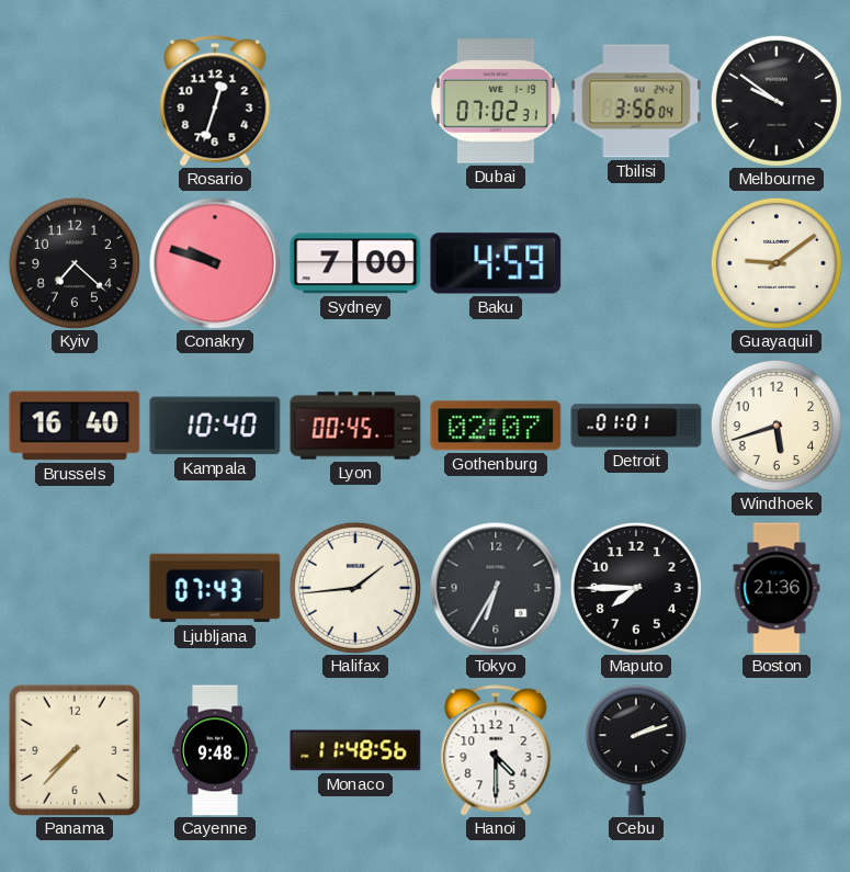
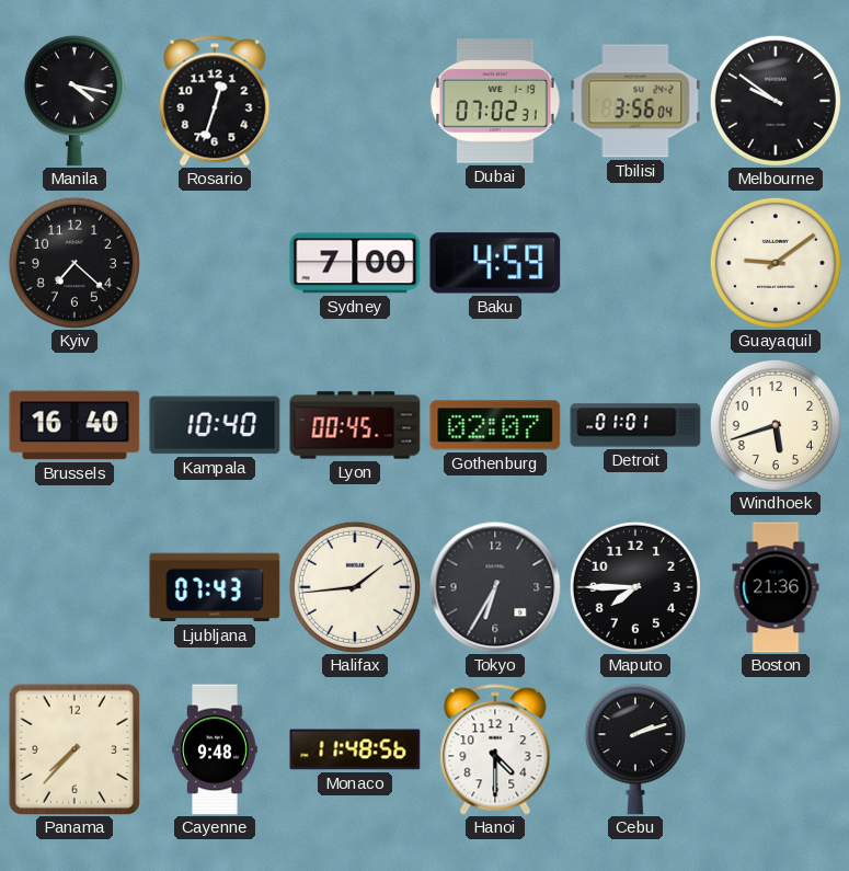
Manila: none -> 4:17
Conakry: 9:48 -> none
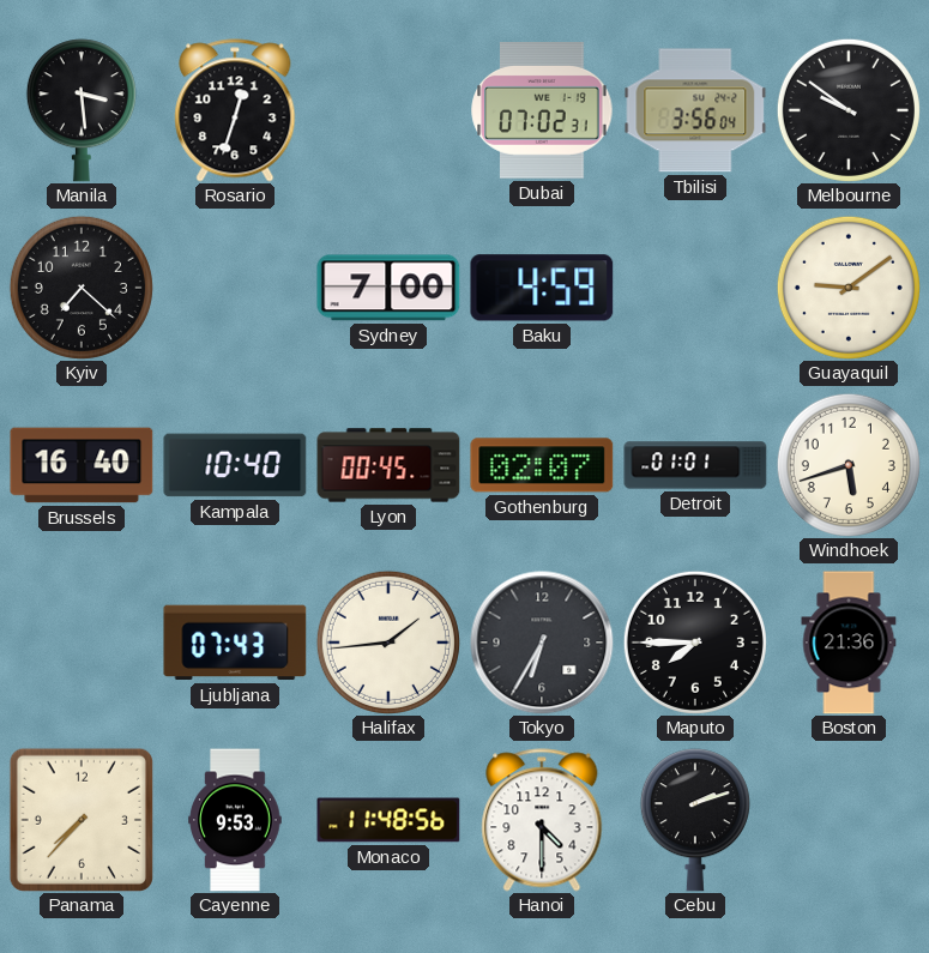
Manila: 4:17 -> 3:29
Cayenne: 9:48 -> 9:53
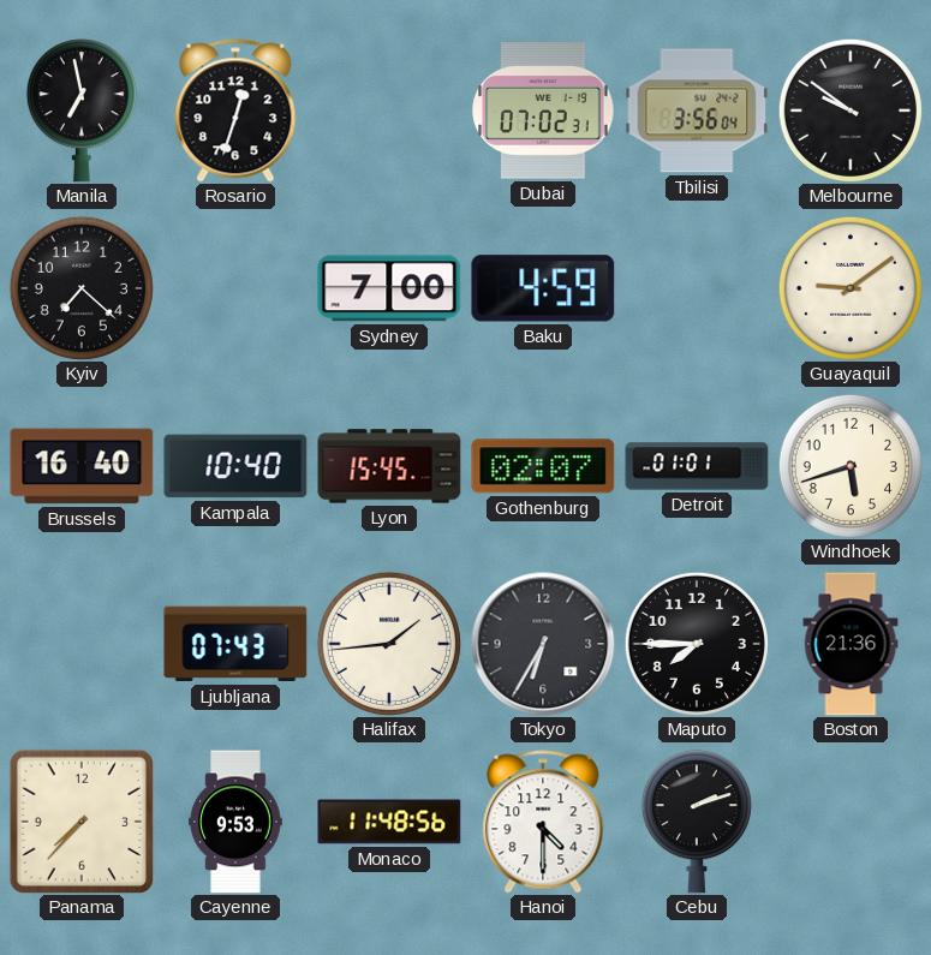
Manila: 3:29 -> 6:58
Lyon: 00:45 -> 15:45
